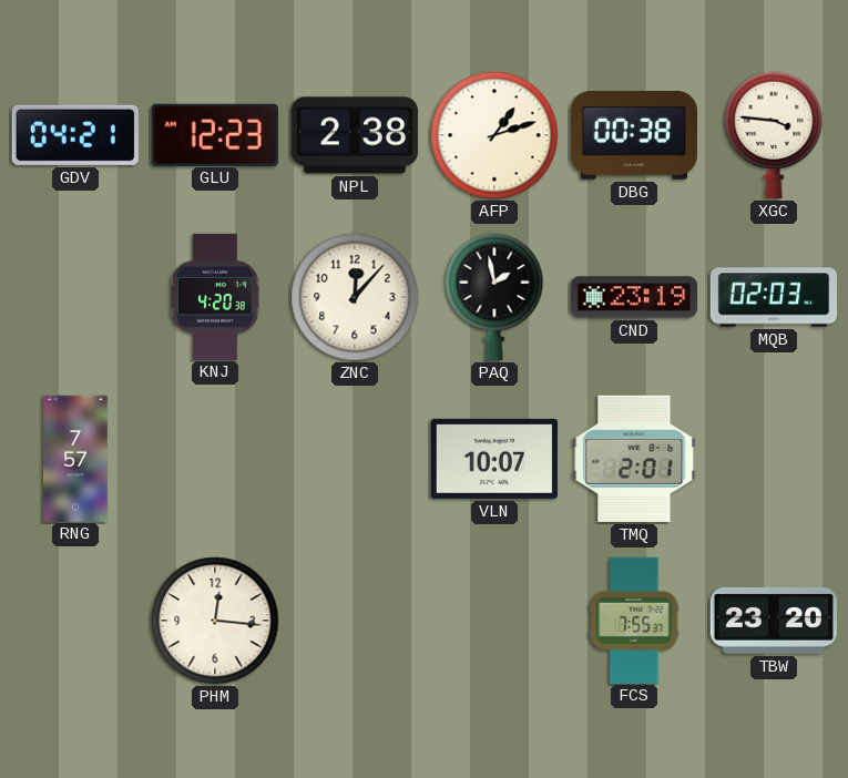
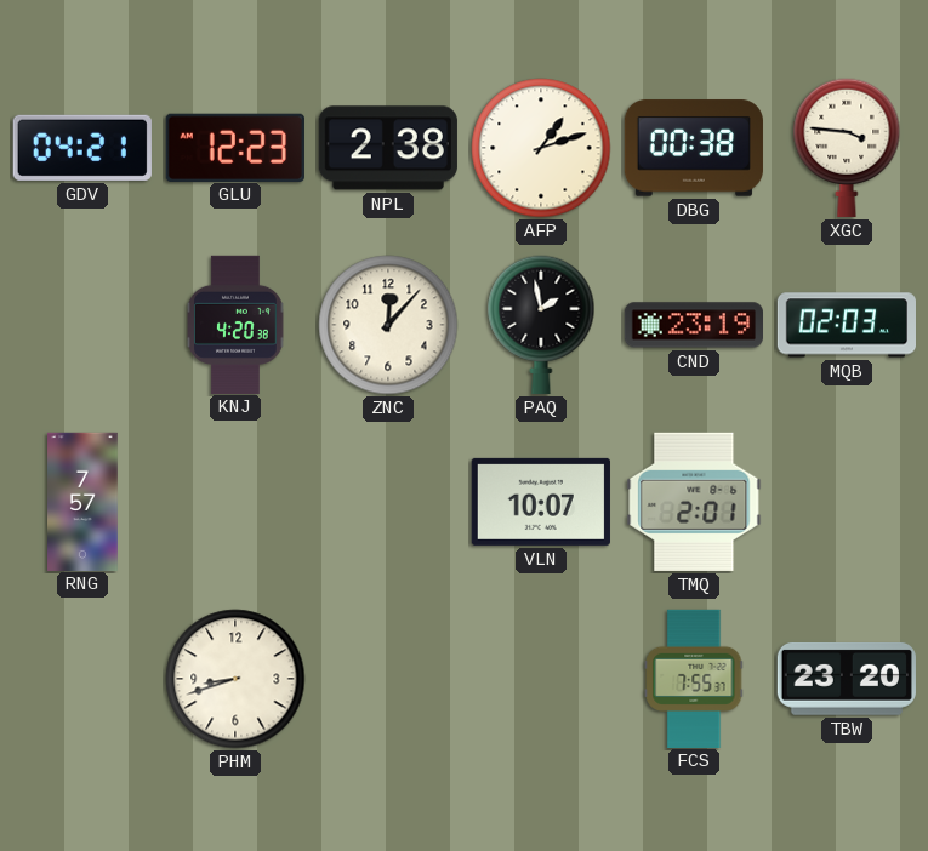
PHM: 12:16 -> 8:42
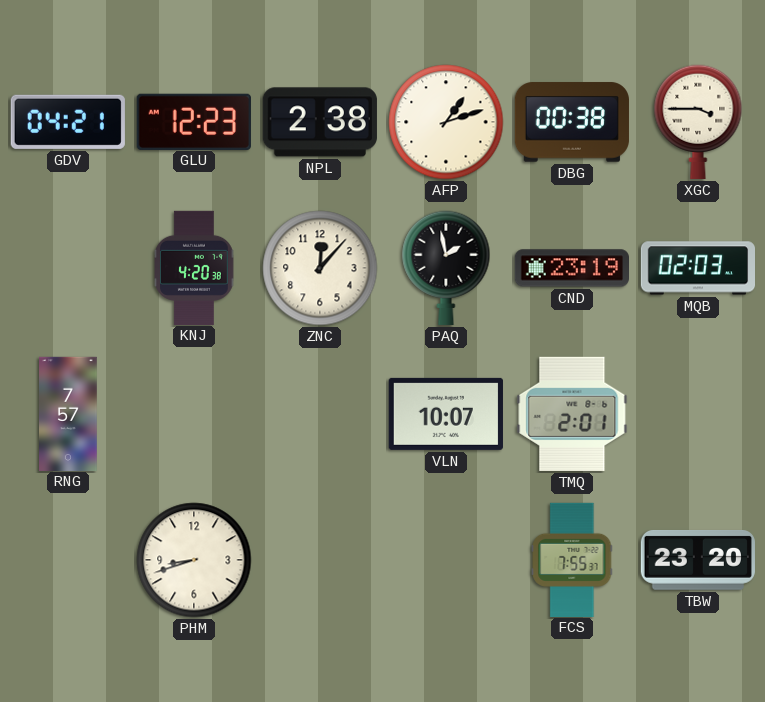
XGC: 3:46 -> 3:45
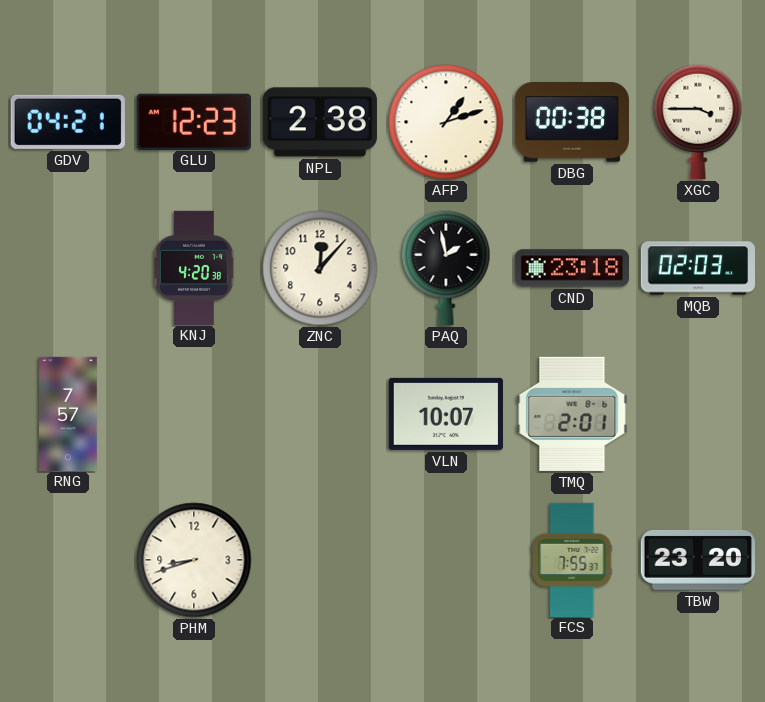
CND: 23:19 -> 23:18
